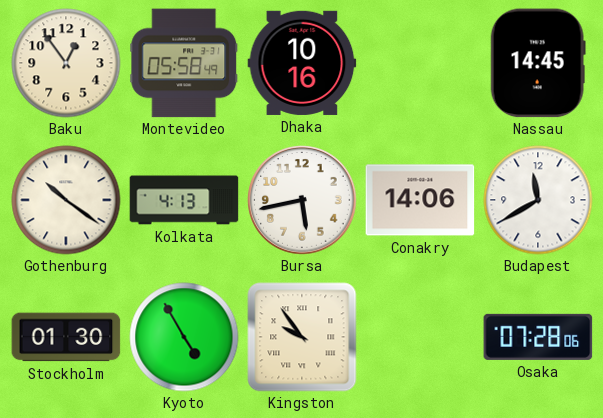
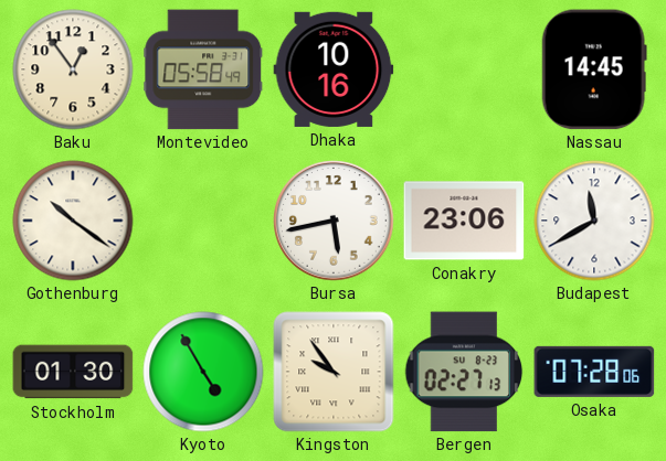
Kolkata: 4:13 -> none
Conakry: 14:06 -> 23:06
Bergen: none -> 02:27
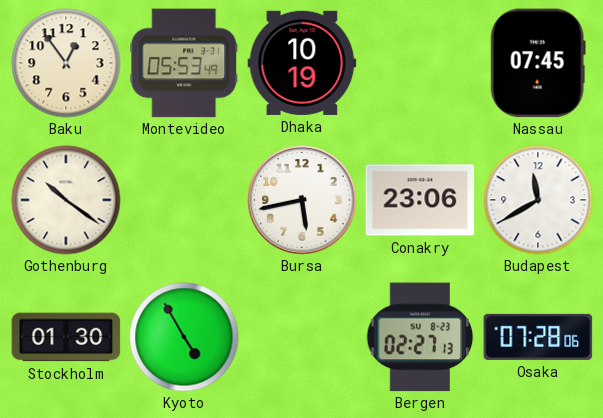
Montevideo: 05:58 -> 05:53
Dhaka: 10:16 -> 10:19
Nassau: 14:45 -> 07:45
Kingston: 9:54 -> none
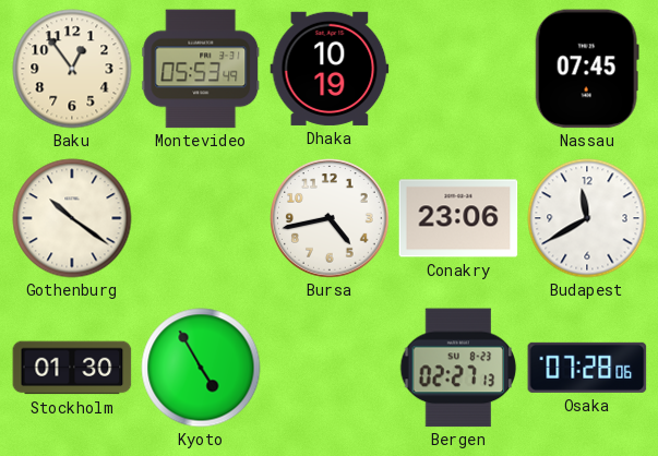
Bursa: 5:43 -> 4:43
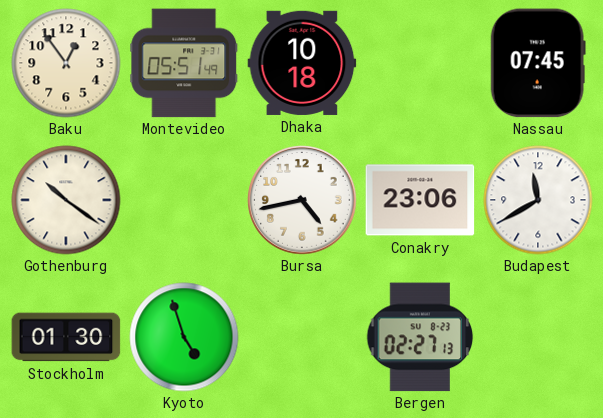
Montevideo: 05:53 -> 05:51
Dhaka: 10:19 -> 10:18
Kyoto: 4:55 -> 4:57
Osaka: 07:28 -> none
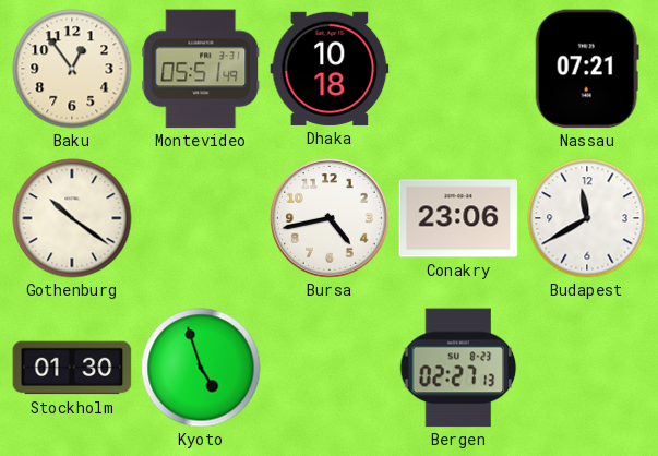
Nassau: 07:45 -> 07:21
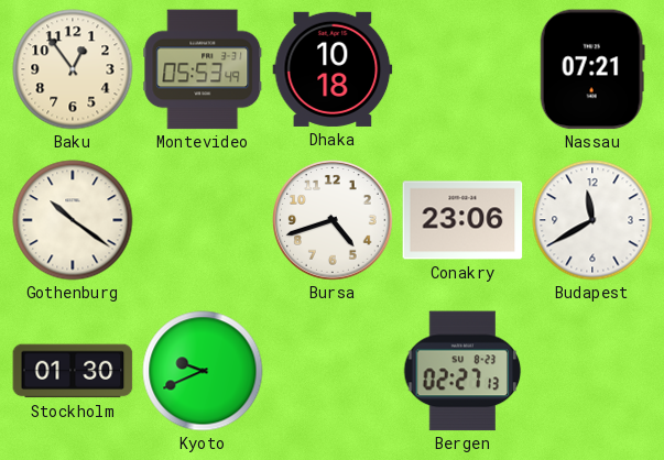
Montevideo: 05:51 -> 05:53
Bursa: 4:43 -> 4:42
Kyoto: 4:57 -> 9:41
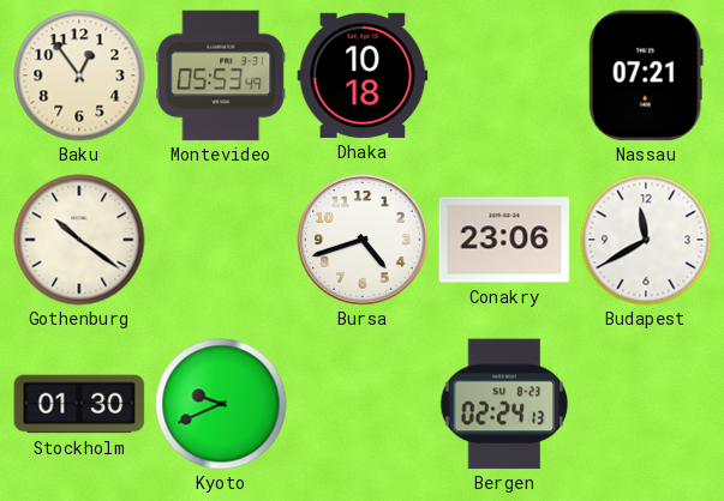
Bergen: 02:27 -> 02:24
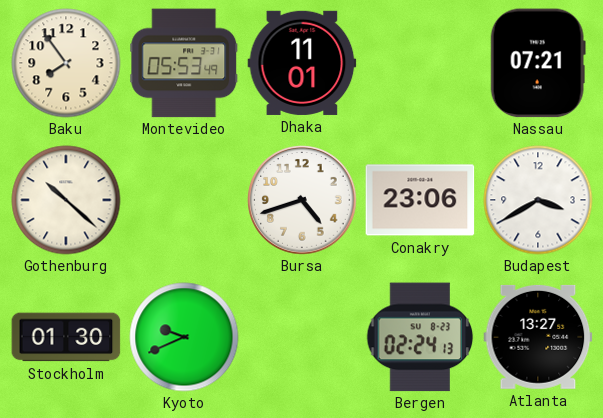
Baku: 12:54 -> 7:54
Dhaka: 10:18 -> 11:01
Gothenburg: 10:21 -> 10:22
Budapest: 11:40 -> 3:40
Atlanta: none -> 13:27
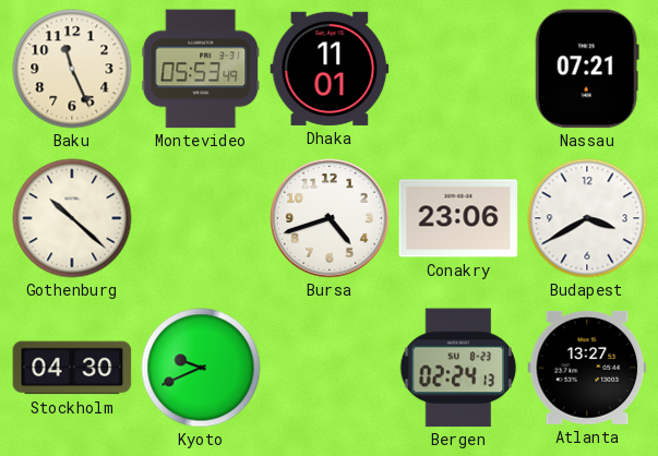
Baku: 7:54 -> 11:26
Stockholm: 01:30 -> 04:30
